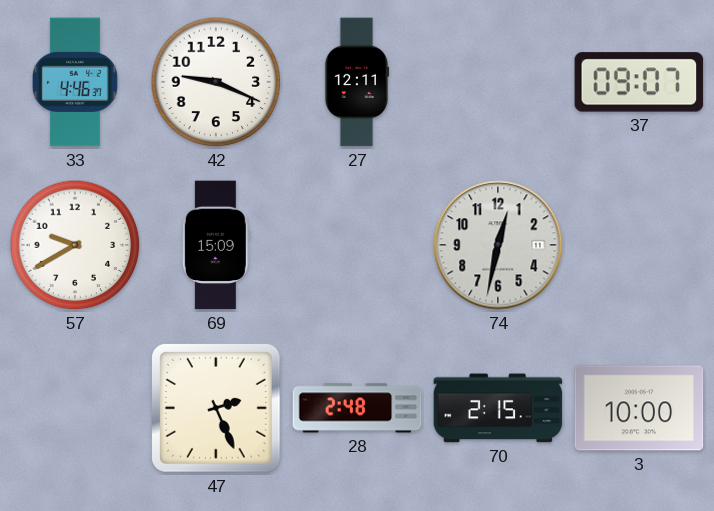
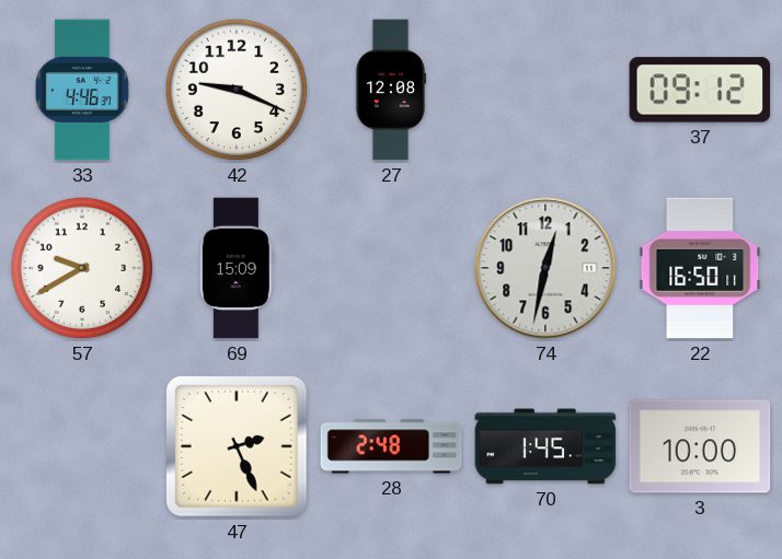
27: 12:11 -> 12:08
37: 09:07 -> 09:12
22: none -> 16:50
70: 2:15 -> 1:45
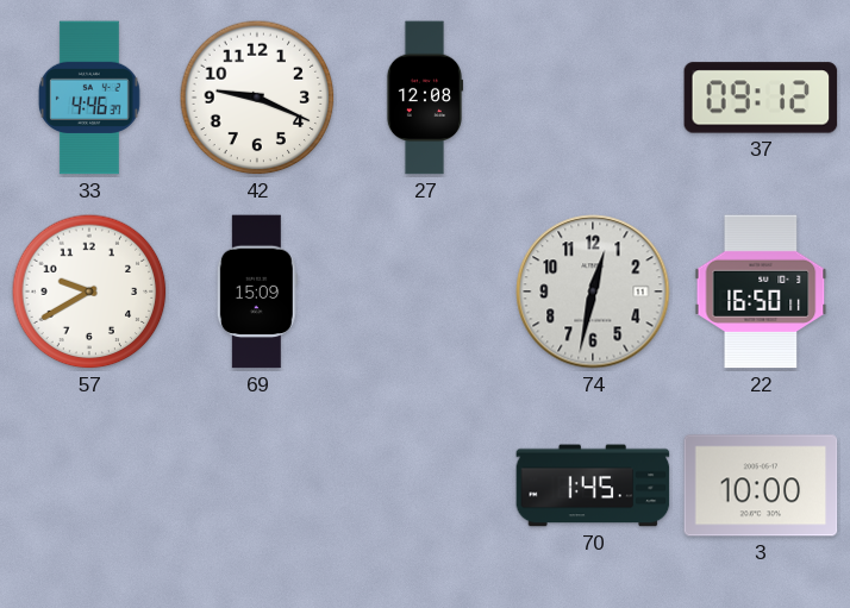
47: 2:26 -> none
28: 2:48 -> none
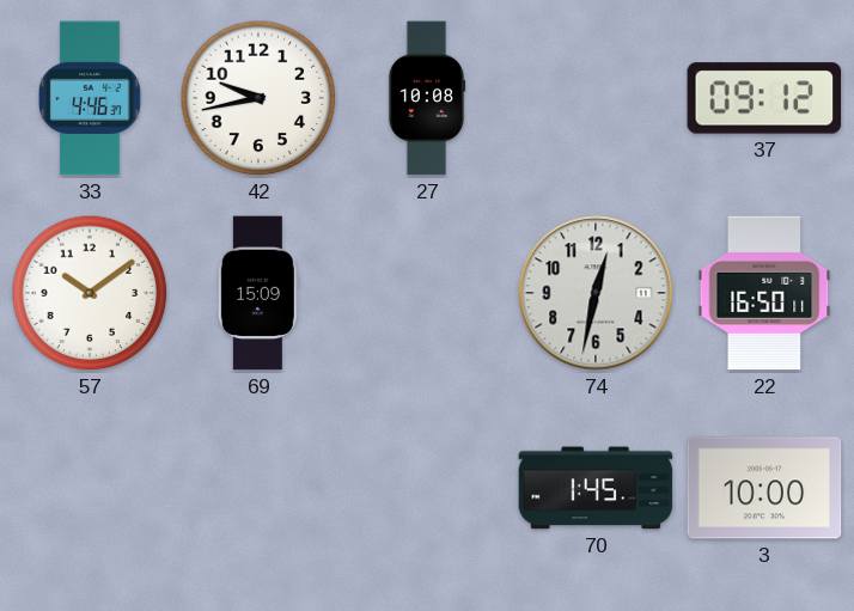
42: 9:19 -> 9:43
27: 12:08 -> 10:08
57: 9:40 -> 10:09
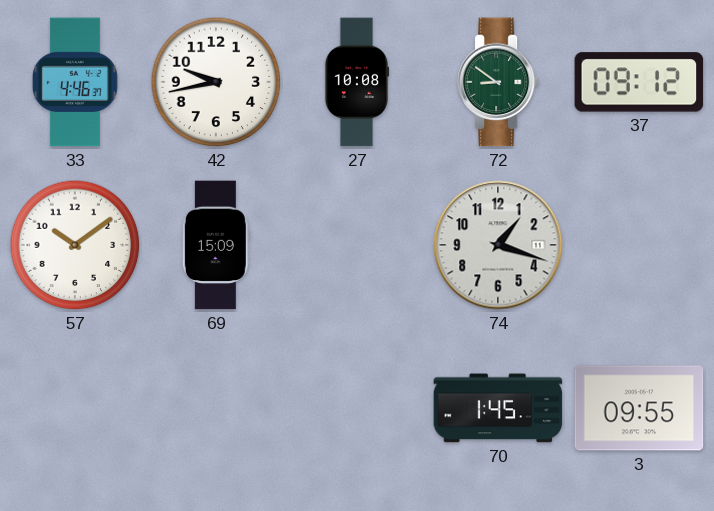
72: none -> 8:51
74: 12:32 -> 1:18
22: 16:50 -> none
3: 10:00 -> 09:55
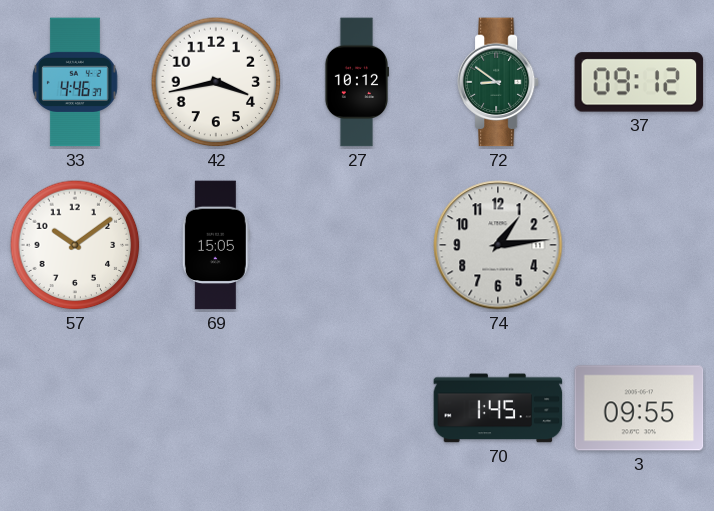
42: 9:43 -> 3:43
27: 10:08 -> 10:12
69: 15:09 -> 15:05
74: 1:18 -> 1:14
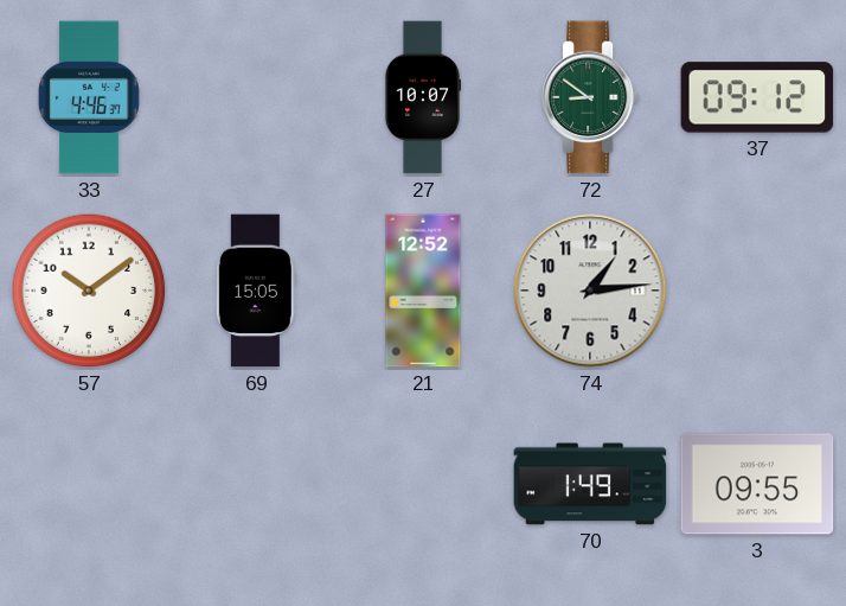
42: 3:43 -> none
27: 10:12 -> 10:07
21: none -> 12:52
70: 1:45 -> 1:49
